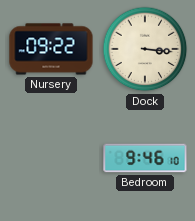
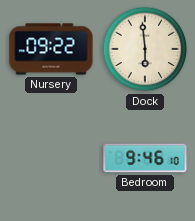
Dock: 3:16 -> 5:59
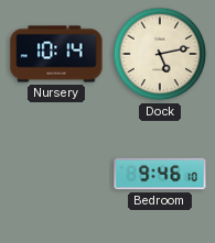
Nursery: 09:22 -> 10:14
Dock: 5:59 -> 5:13
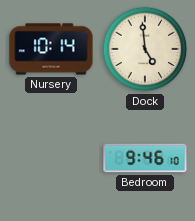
Dock: 5:13 -> 4:59
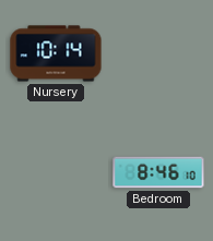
Dock: 4:59 -> none
Bedroom: 9:46 -> 8:46
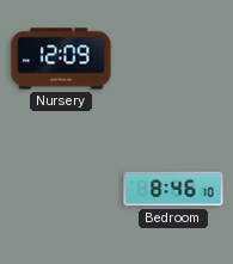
Nursery: 10:14 -> 12:09
